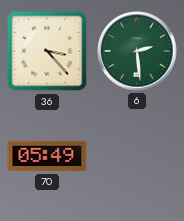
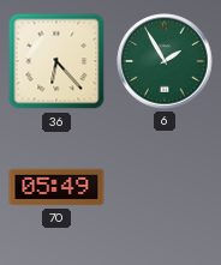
36: 3:23 -> 6:23
6: 2:29 -> 1:55
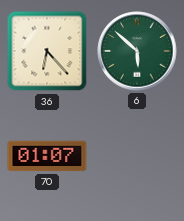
6: 1:55 -> 5:52
70: 05:49 -> 01:07
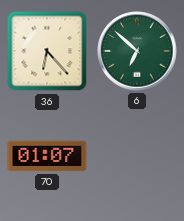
6: 5:52 -> 6:52
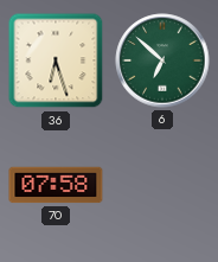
36: 6:23 -> 6:27
70: 01:07 -> 07:58
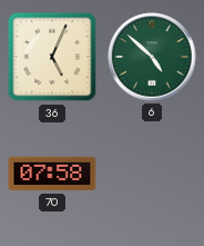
36: 6:27 -> 5:04
6: 6:52 -> 4:52
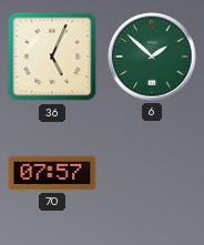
6: 4:52 -> 1:52
70: 07:58 -> 07:57
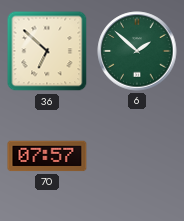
36: 5:04 -> 6:52
